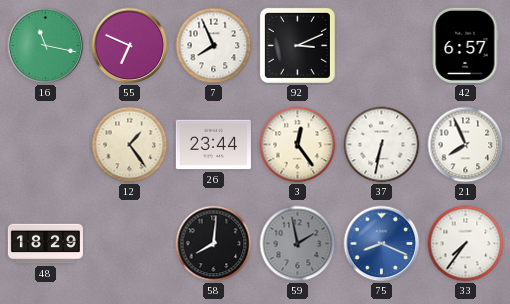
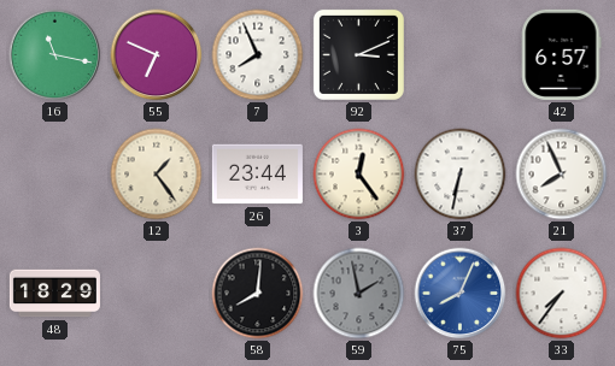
75: 8:19 -> 8:04
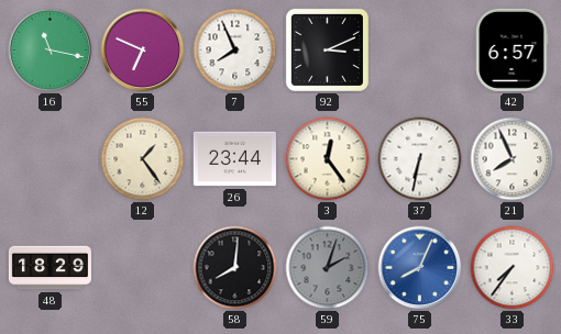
59: 1:58 -> 2:03
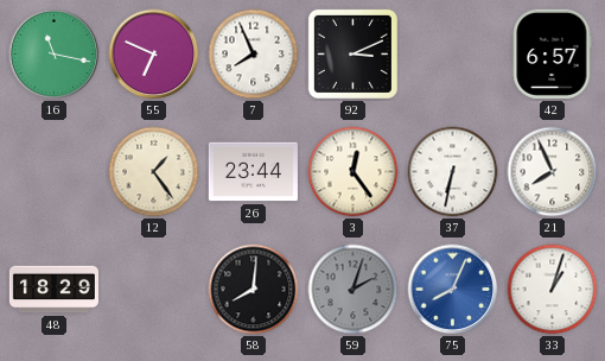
33: 7:36 -> 1:03
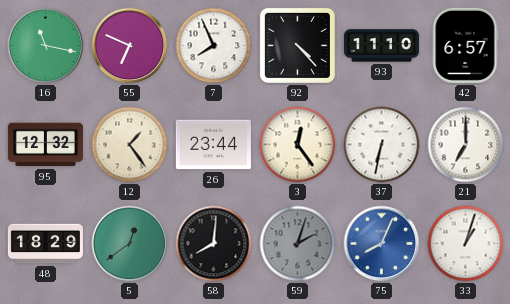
92: 3:11 -> 4:23
93: none -> 11:10
95: none -> 12:32
21: 7:56 -> 7:00
5: none -> 12:39
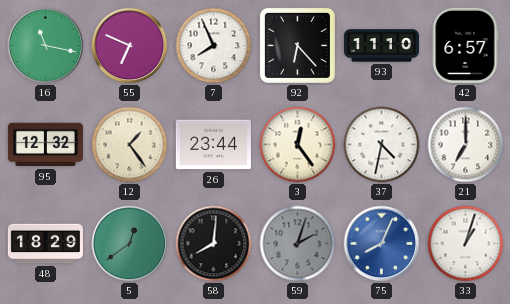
92: 4:23 -> 6:23
37: 6:32 -> 4:32
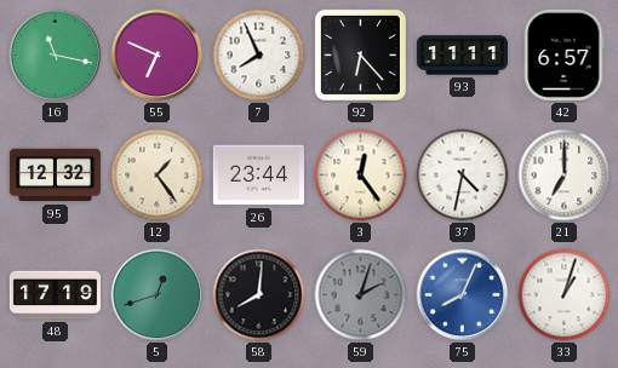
93: 11:10 -> 11:11
48: 18:29 -> 17:19
5: 12:39 -> 12:42
